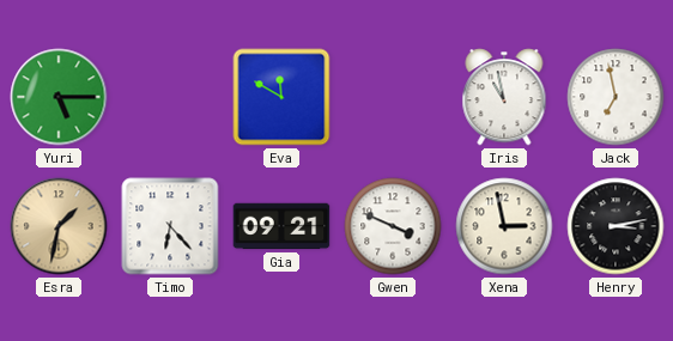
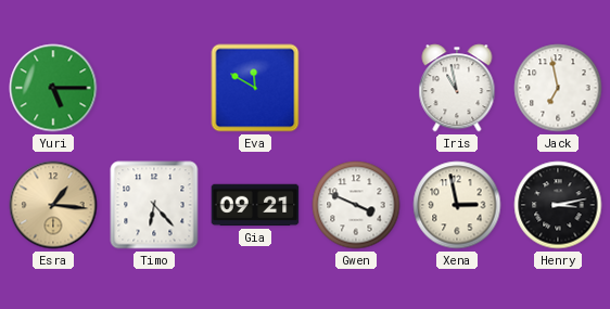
Esra: 1:32 -> 1:16
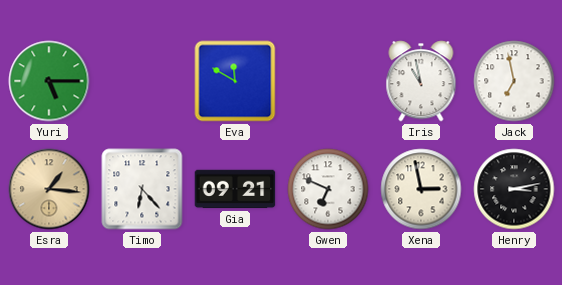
Gwen: 3:49 -> 6:49
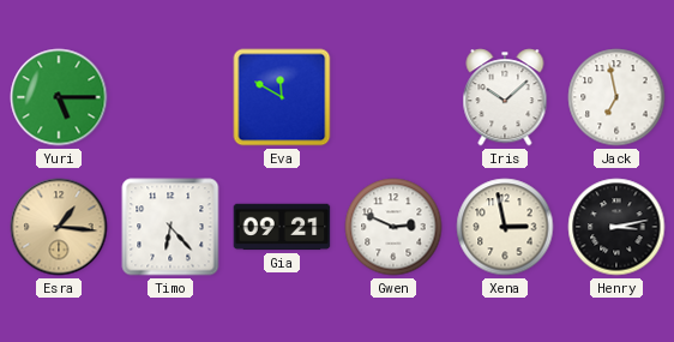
Iris: 10:58 -> 10:08
Gwen: 6:49 -> 2:49
